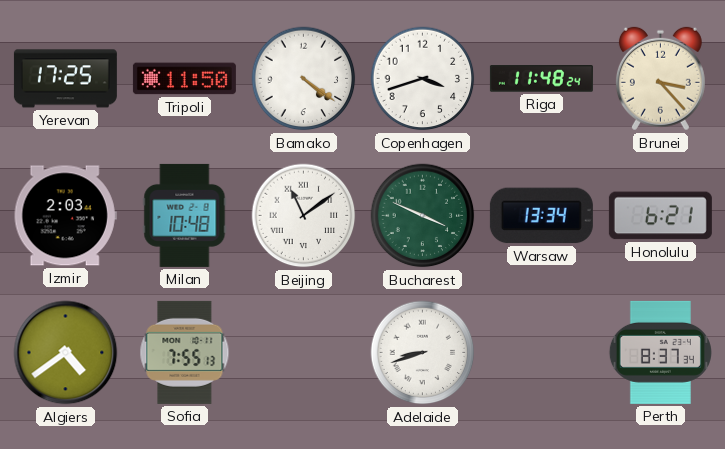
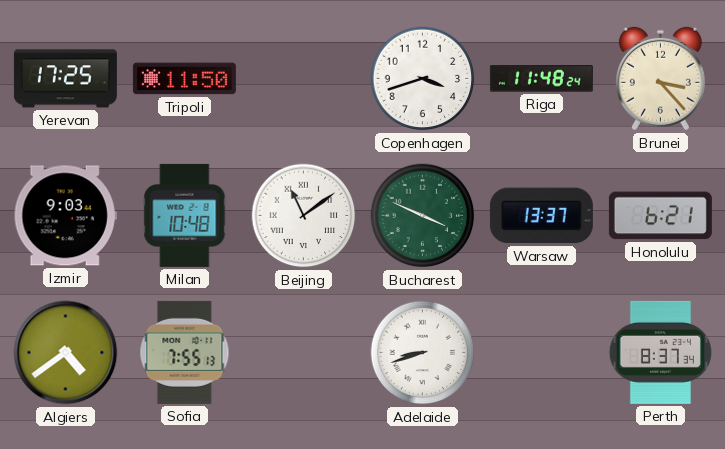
Bamako: 4:21 -> none
Izmir: 2:03 -> 9:03
Warsaw: 13:34 -> 13:37
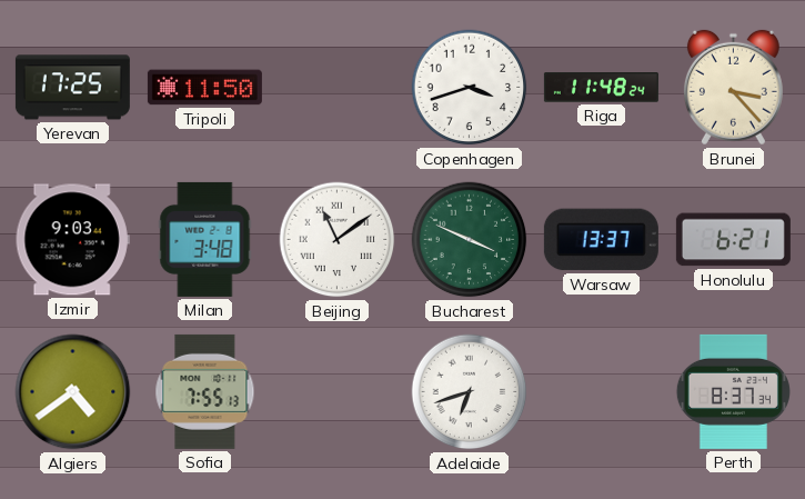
Milan: 10:48 -> 3:48
Adelaide: 8:42 -> 6:42
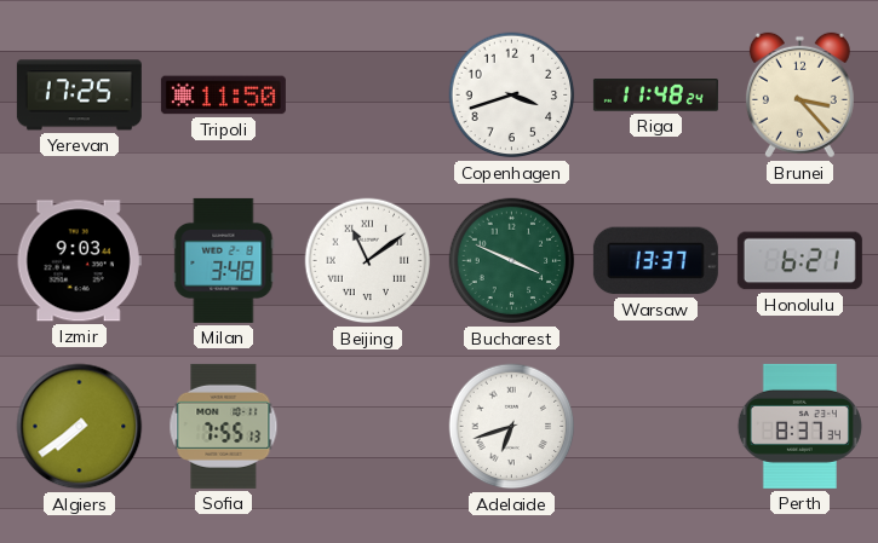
Algiers: 4:39 -> 7:39
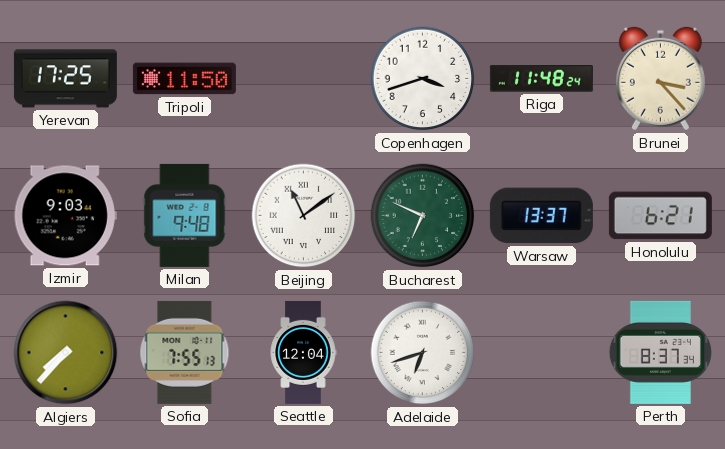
Milan: 3:48 -> 9:48
Bucharest: 3:49 -> 6:49
Algiers: 7:39 -> 7:37
Seattle: none -> 12:04
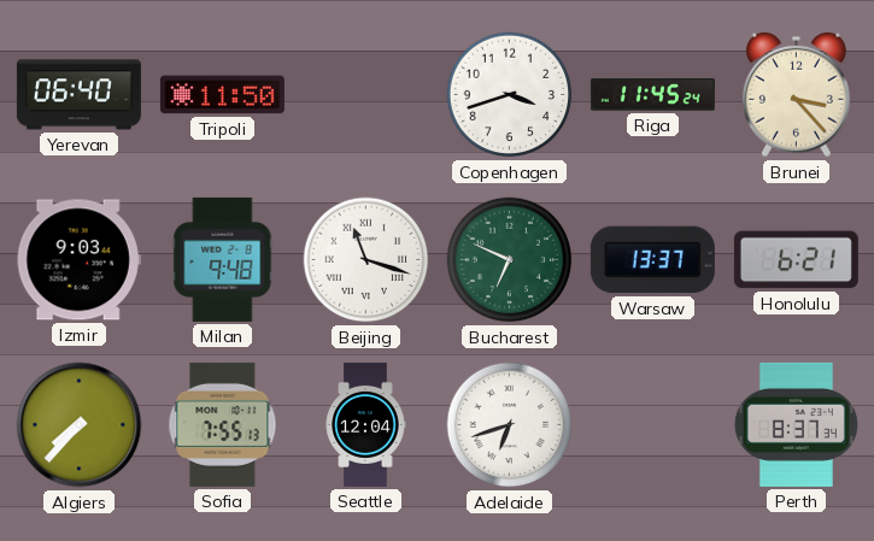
Yerevan: 17:25 -> 06:40
Riga: 11:48 -> 11:45
Beijing: 11:09 -> 11:18
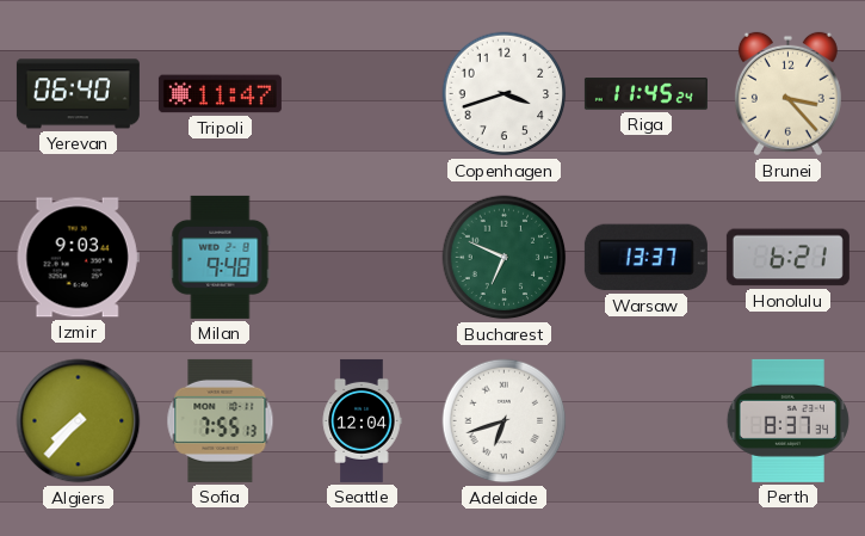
Tripoli: 11:50 -> 11:47
Beijing: 11:18 -> none
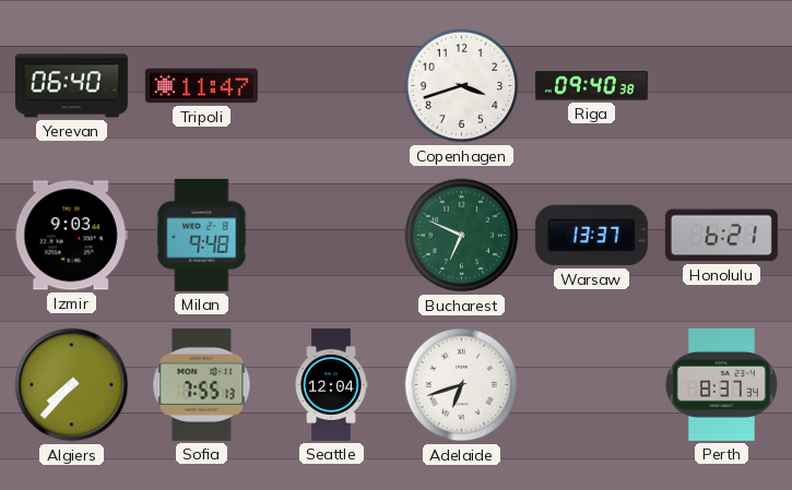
Riga: 11:45 -> 09:40
Brunei: 3:23 -> none
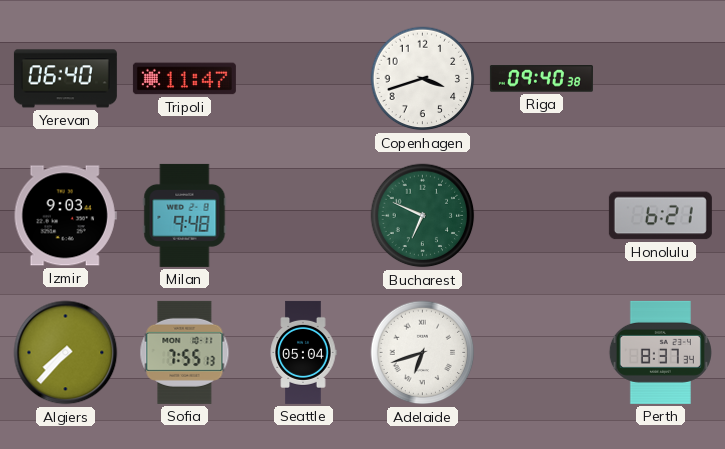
Warsaw: 13:37 -> none
Seattle: 12:04 -> 05:04
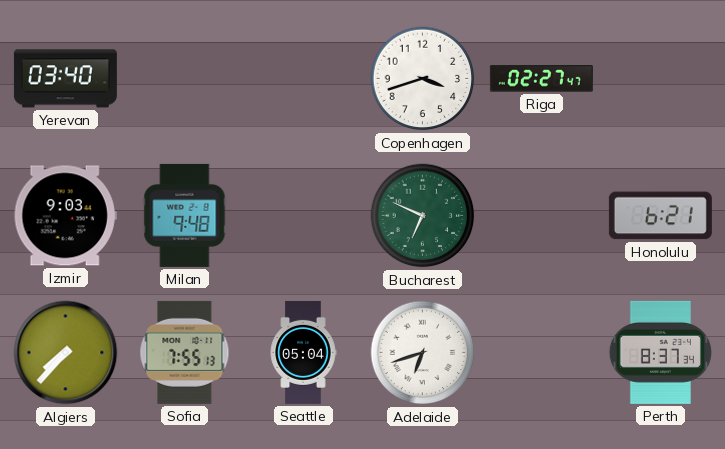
Yerevan: 06:40 -> 03:40
Tripoli: 11:47 -> none
Riga: 09:40 -> 02:27
